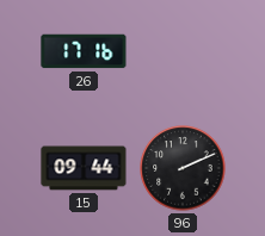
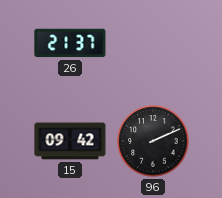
26: 17:16 -> 21:37
15: 09:44 -> 09:42
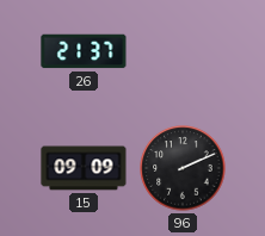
15: 09:42 -> 09:09
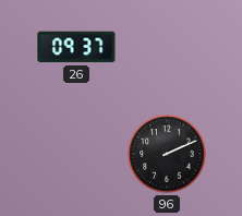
26: 21:37 -> 09:37
15: 09:09 -> none
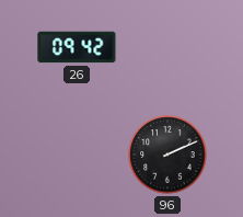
26: 09:37 -> 09:42
